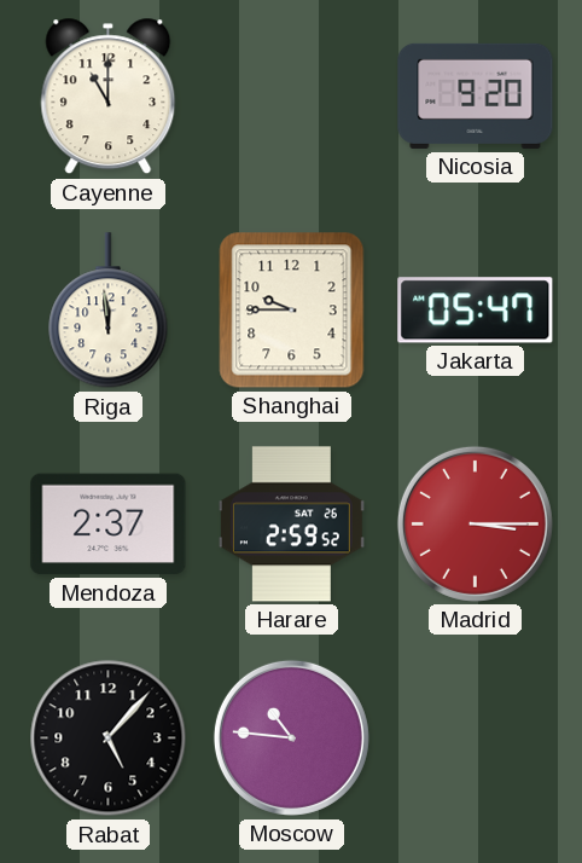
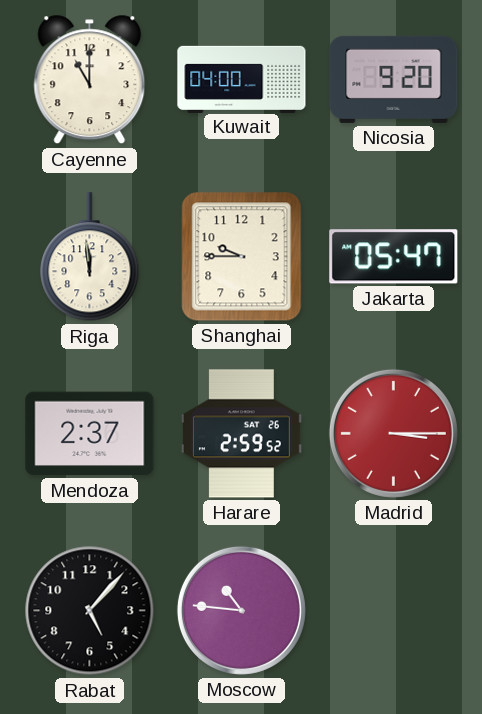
Kuwait: none -> 04:00
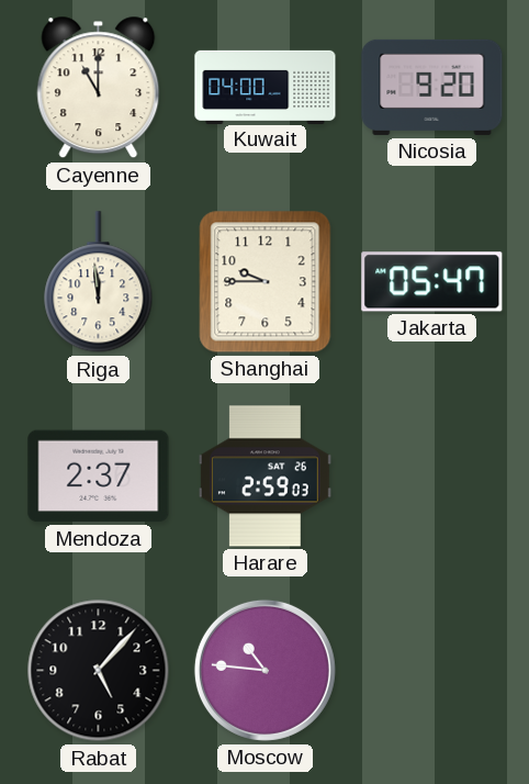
Harare: 2:59:52 -> 2:59:03
Madrid: 3:15 -> none
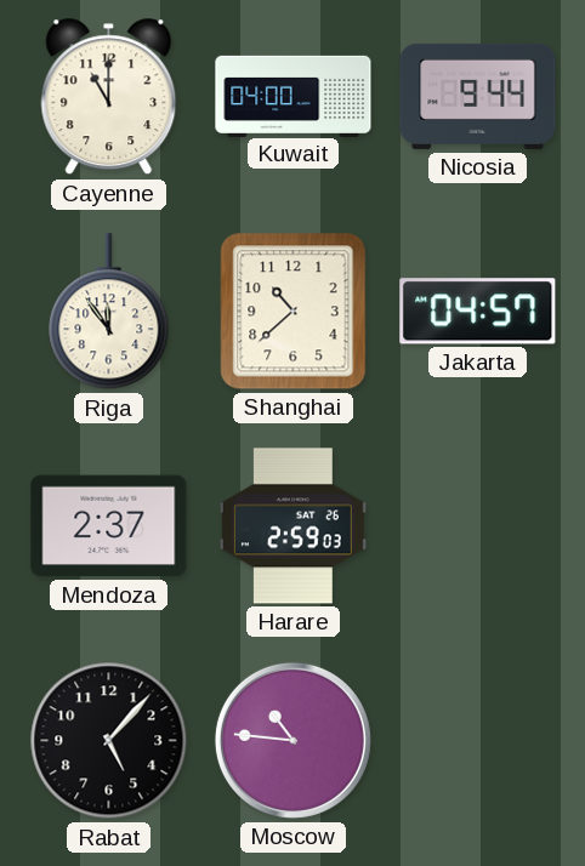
Nicosia: 9:20 -> 9:44
Riga: 11:59 -> 11:54
Shanghai: 9:45 -> 10:38
Jakarta: 05:47 -> 04:57
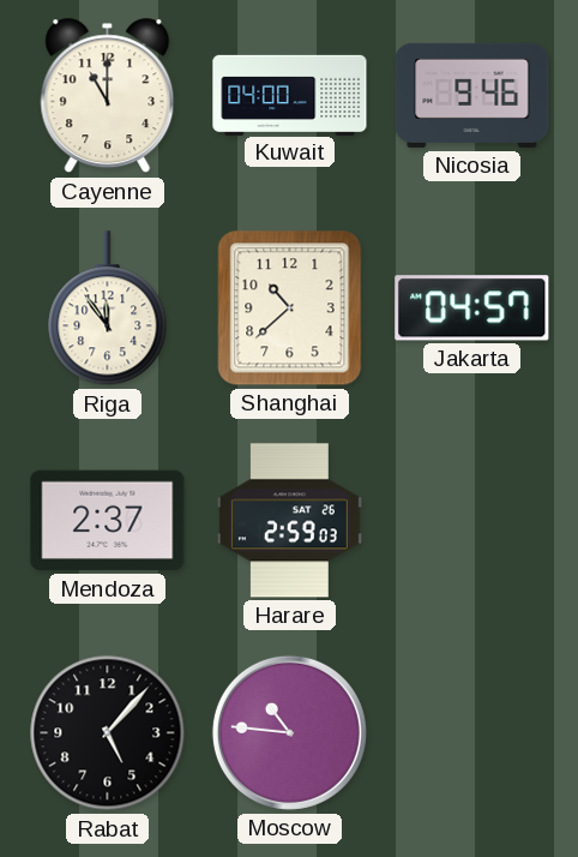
Nicosia: 9:44 -> 9:46
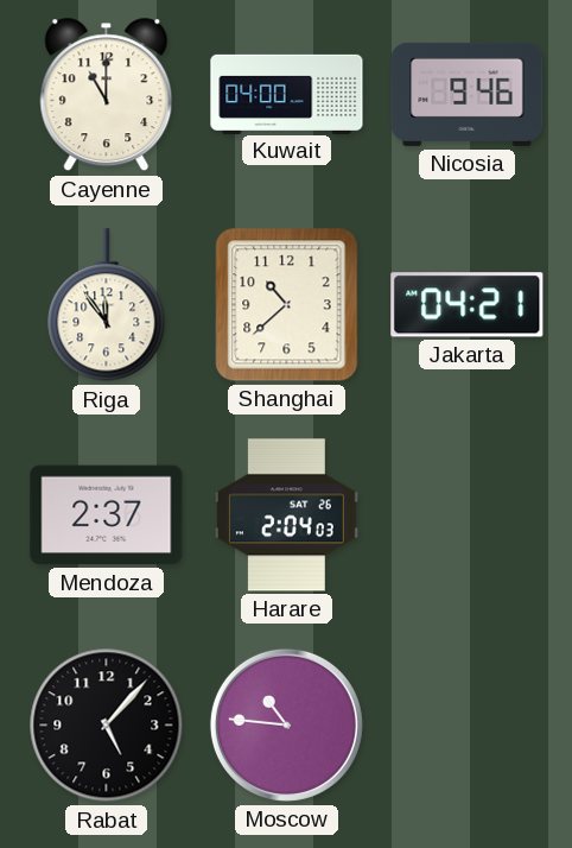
Jakarta: 04:57 -> 04:21
Harare: 2:59 -> 2:04
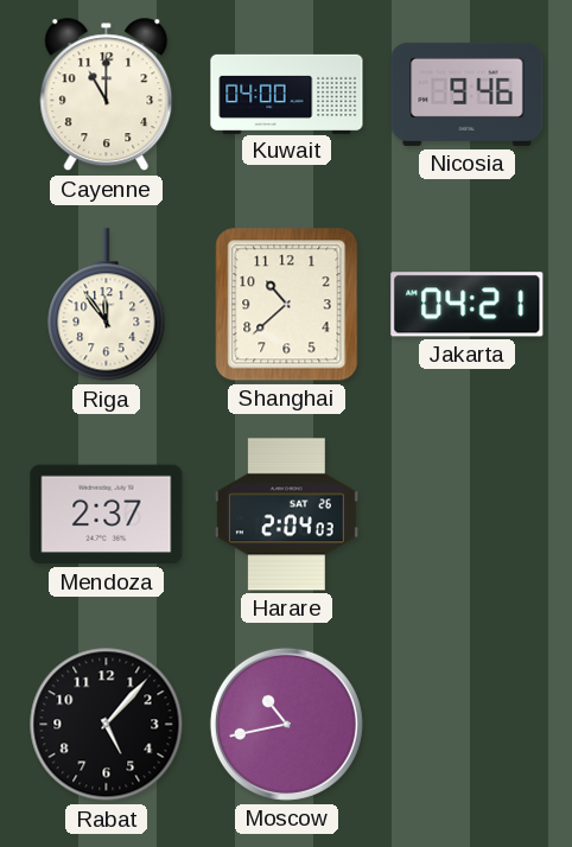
Moscow: 10:46 -> 10:43
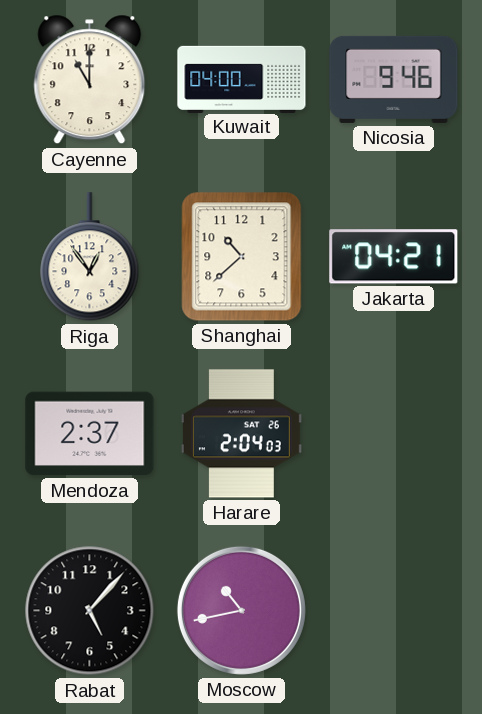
Riga: 11:54 -> 12:54
